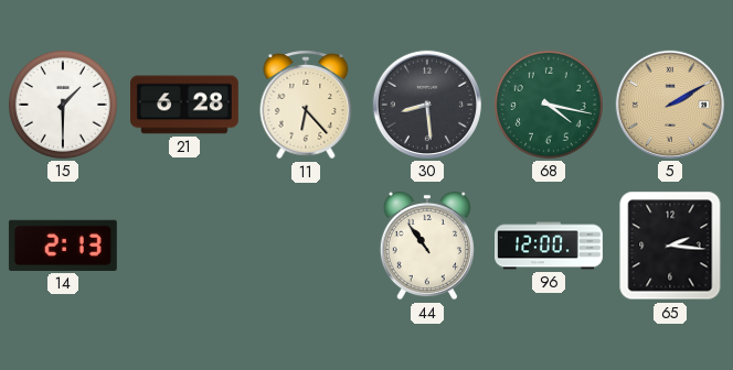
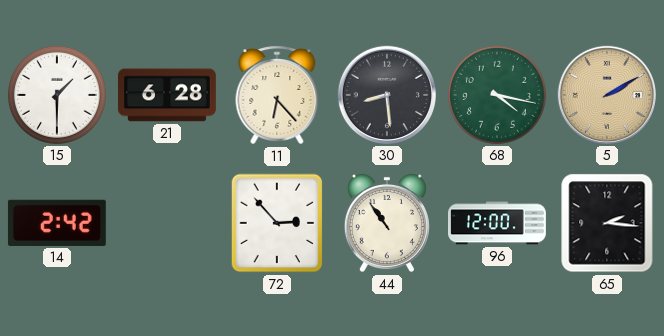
14: 2:13 -> 2:42
72: none -> 2:53
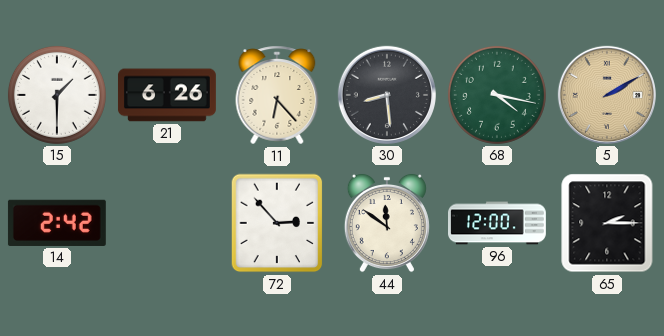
21: 6:28 -> 6:26
44: 10:54 -> 11:51
65: 2:16 -> 2:15
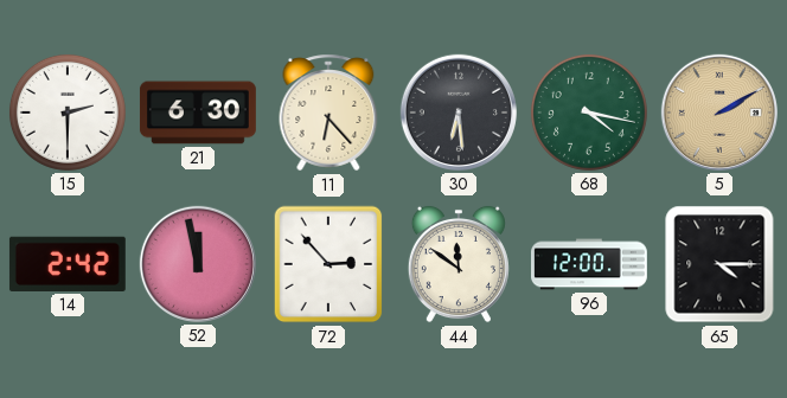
15: 1:30 -> 2:30
21: 6:26 -> 6:30
30: 8:29 -> 6:29
52: none -> 11:58
65: 2:15 -> 4:15
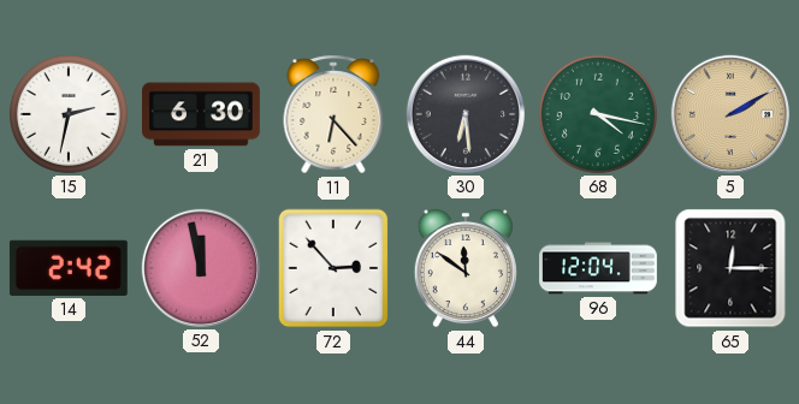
15: 2:30 -> 2:32
96: 12:00 -> 12:04
65: 4:15 -> 12:15
